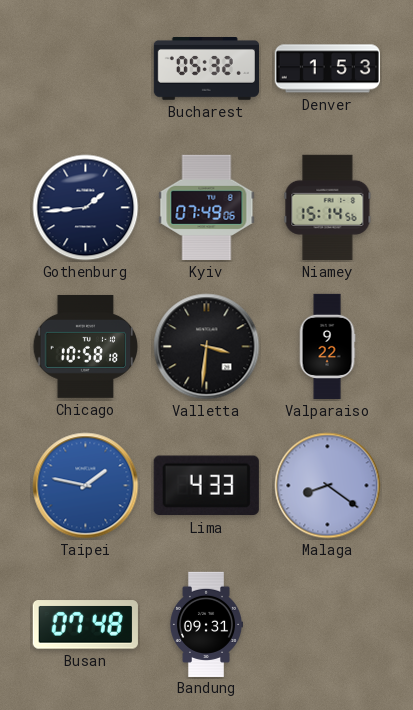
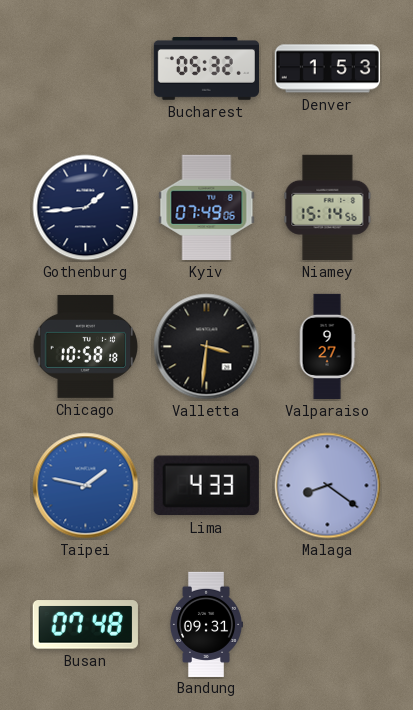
Valparaiso: 9:22 -> 9:27
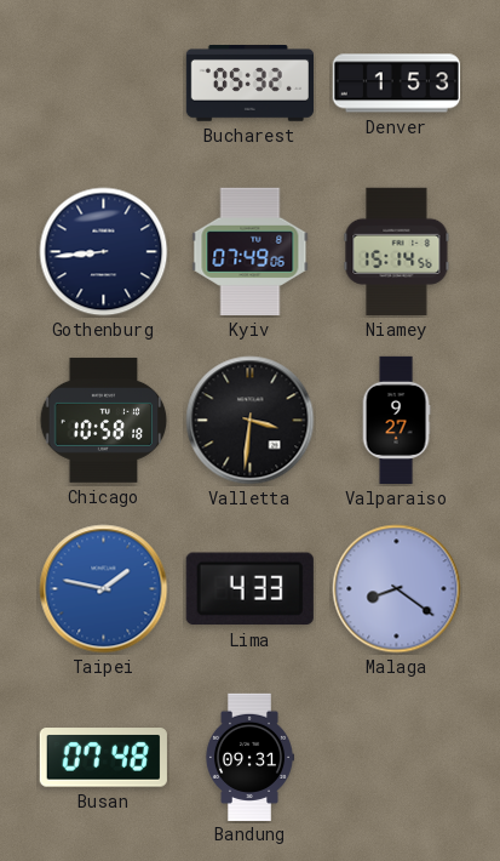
Gothenburg: 1:44 -> 8:44
